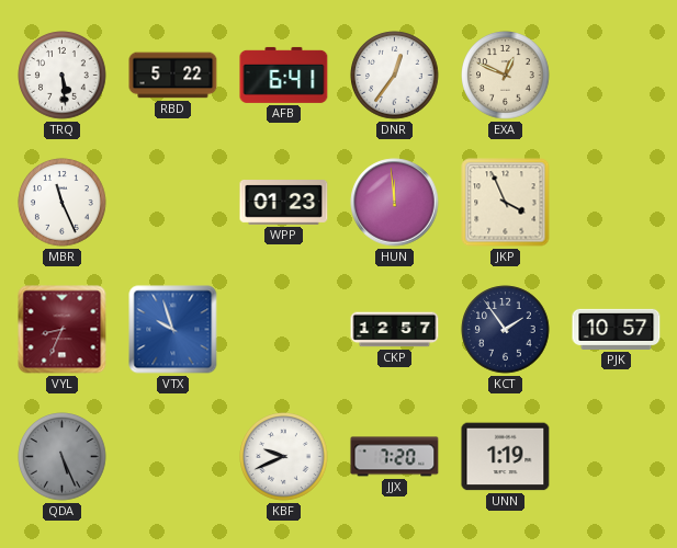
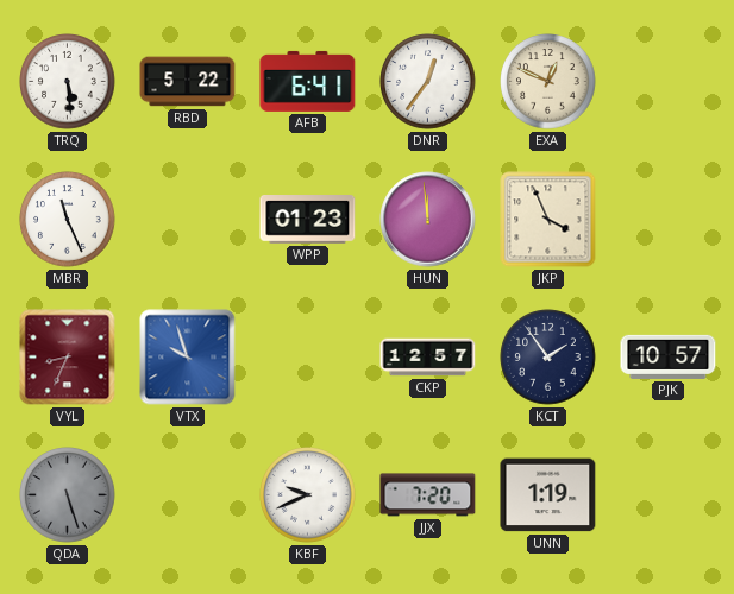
QDA: 5:26 -> 5:27
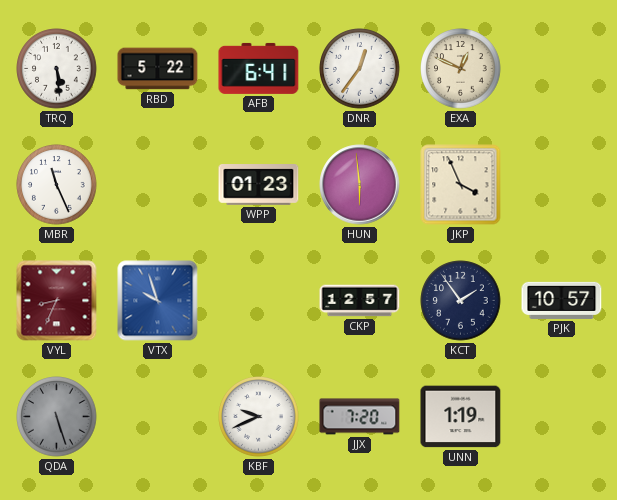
HUN: 11:59 -> 5:59
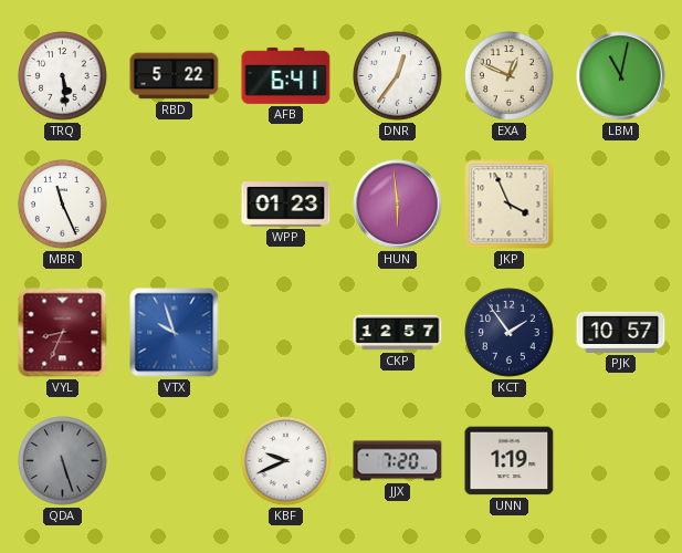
LBM: none -> 11:02
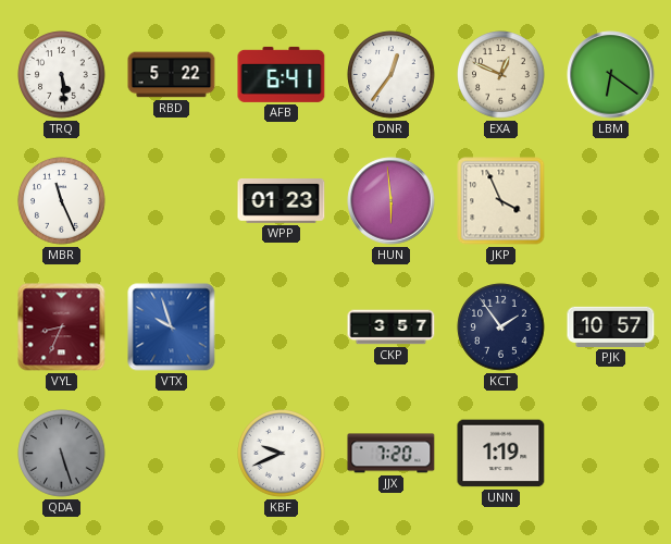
LBM: 11:02 -> 6:21
CKP: 12:57 -> 3:57
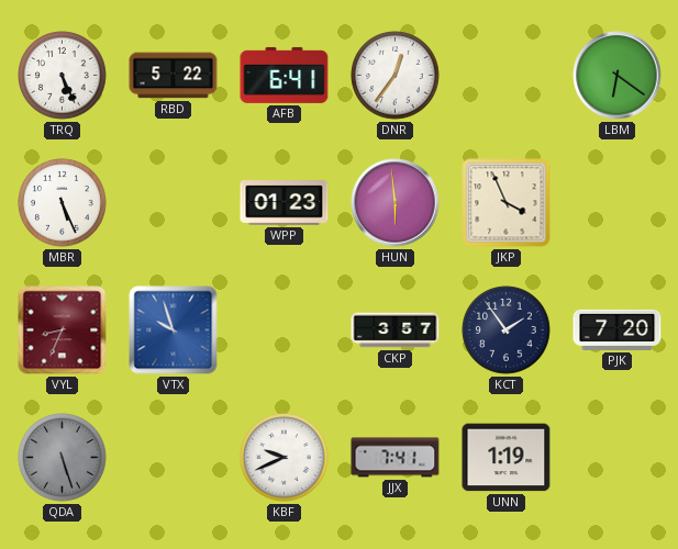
TRQ: 5:29 -> 5:26
EXA: 12:49 -> none
MBR: 11:26 -> 5:26
PJK: 10:57 -> 7:20
JJX: 7:20 -> 7:41
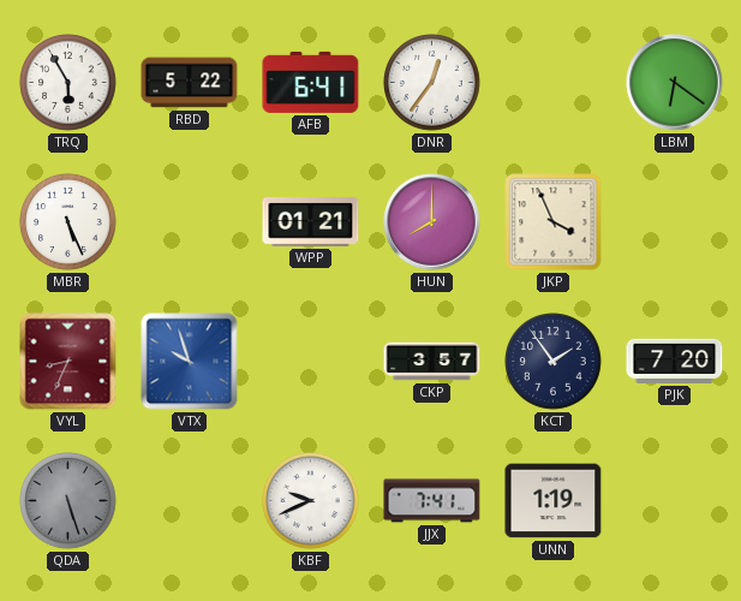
TRQ: 5:26 -> 5:55
WPP: 01:23 -> 01:21
HUN: 5:59 -> 8:00
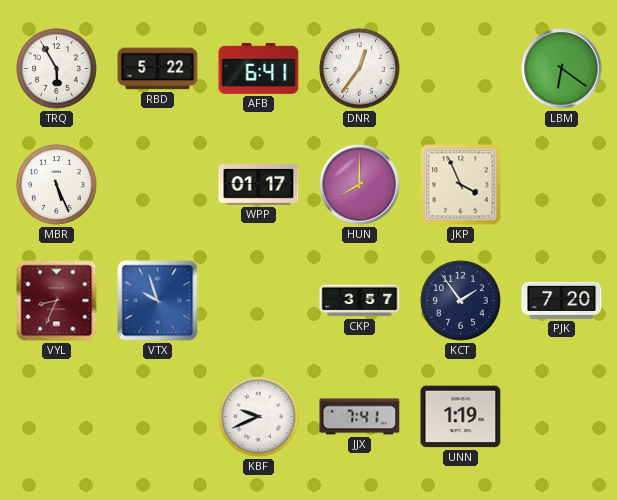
WPP: 01:21 -> 01:17
QDA: 5:27 -> none
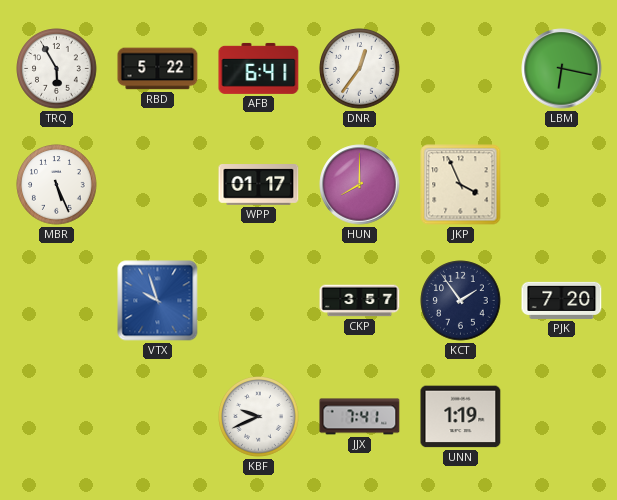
LBM: 6:21 -> 6:17
VYL: 8:34 -> none
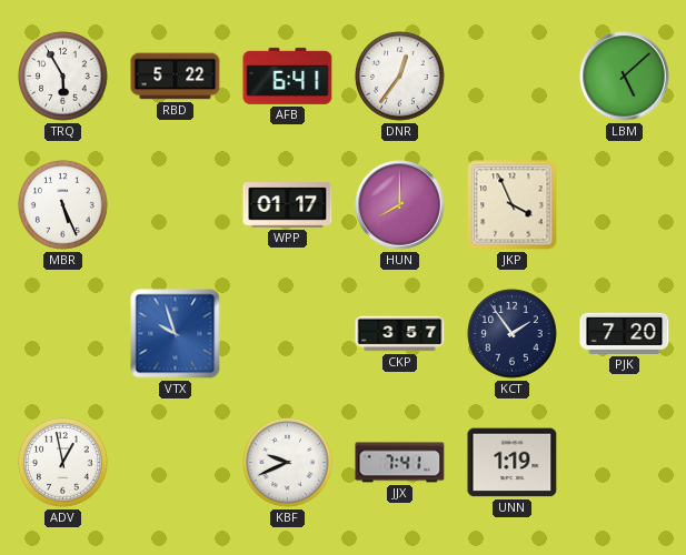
LBM: 6:17 -> 5:08
ADV: none -> 12:58
